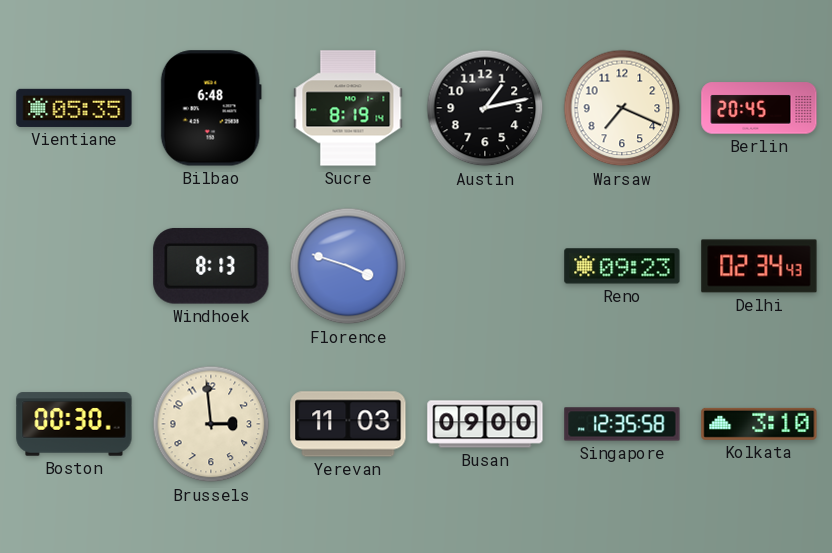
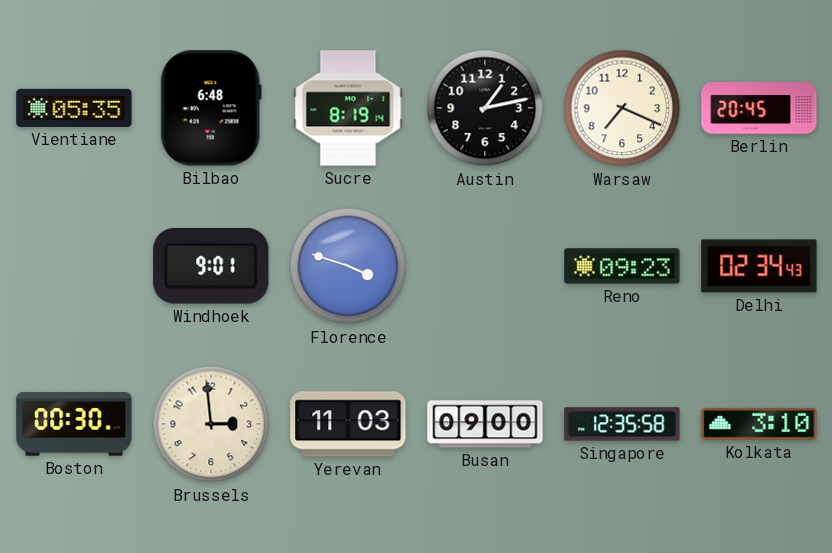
Windhoek: 8:13 -> 9:01
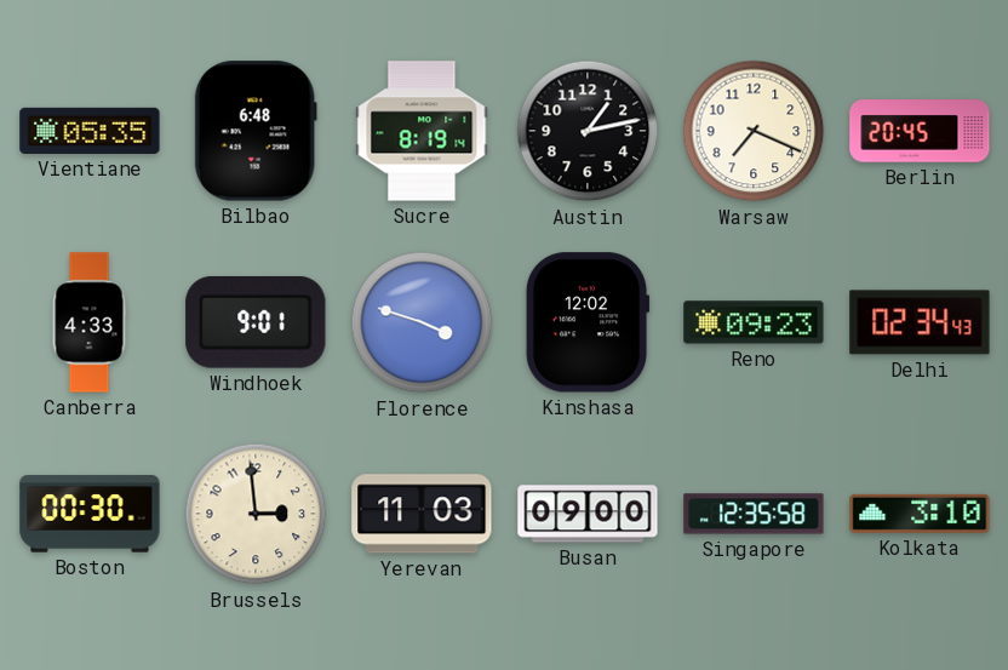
Canberra: none -> 4:33
Kinshasa: none -> 12:02
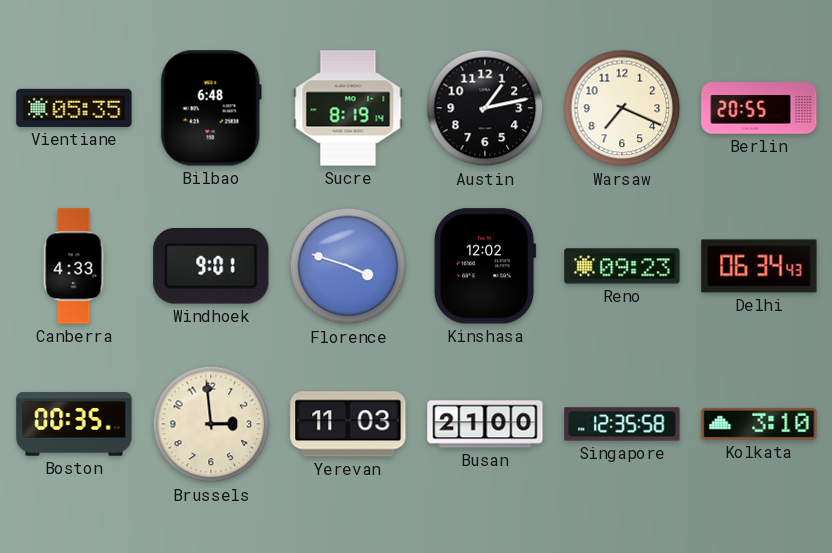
Berlin: 20:45 -> 20:55
Delhi: 02:34 -> 06:34
Boston: 00:30 -> 00:35
Busan: 09:00 -> 21:00
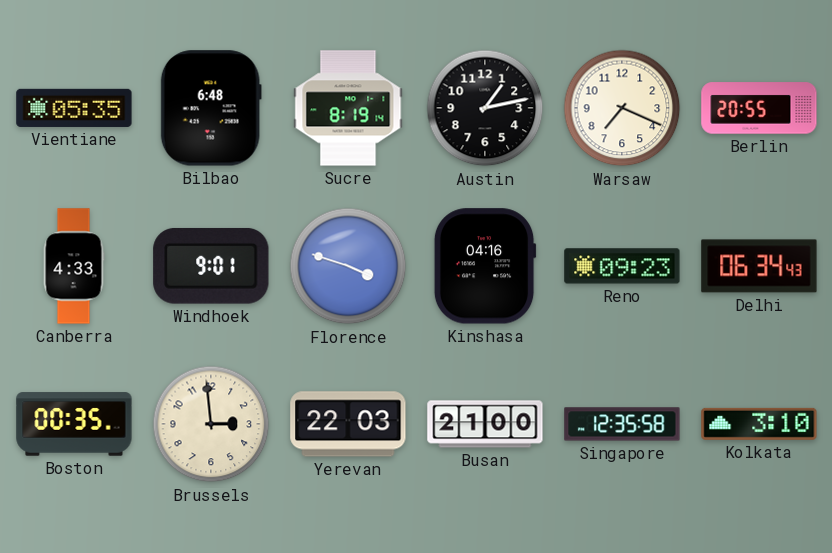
Kinshasa: 12:02 -> 04:16
Yerevan: 11:03 -> 22:03
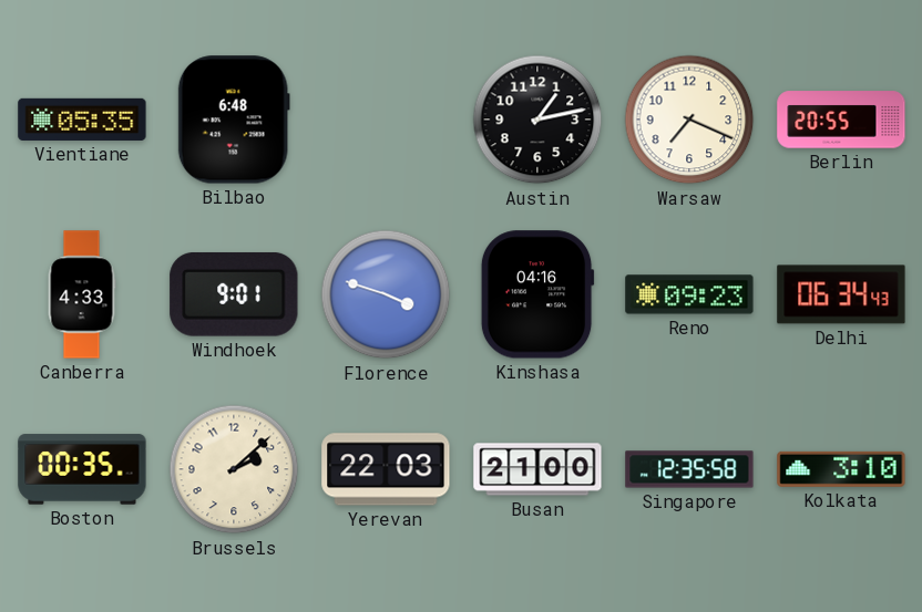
Sucre: 8:19 -> none
Brussels: 2:59 -> 2:08
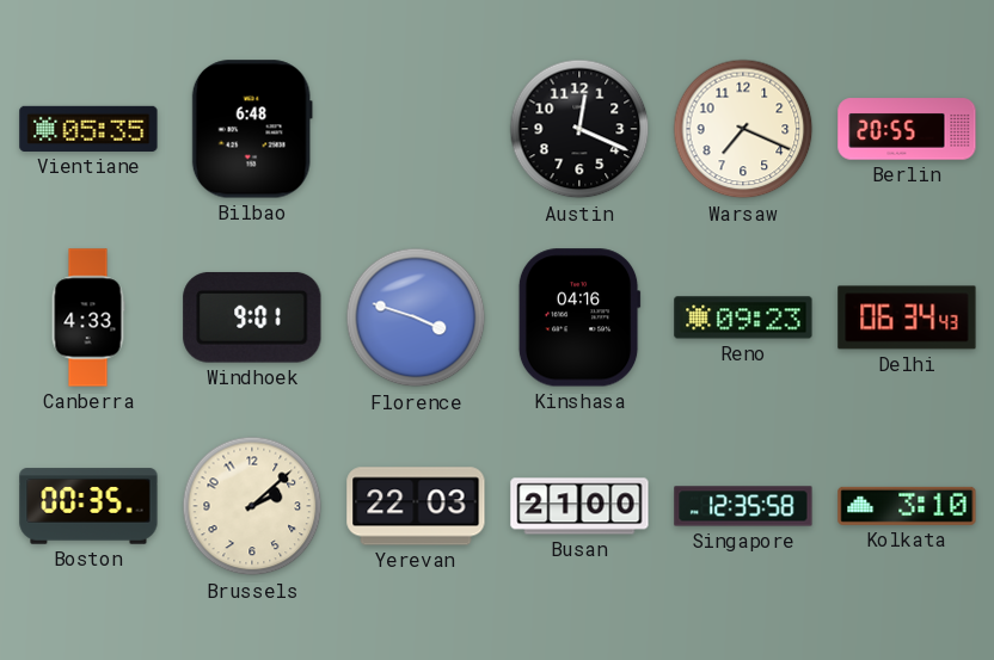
Austin: 1:13 -> 12:19
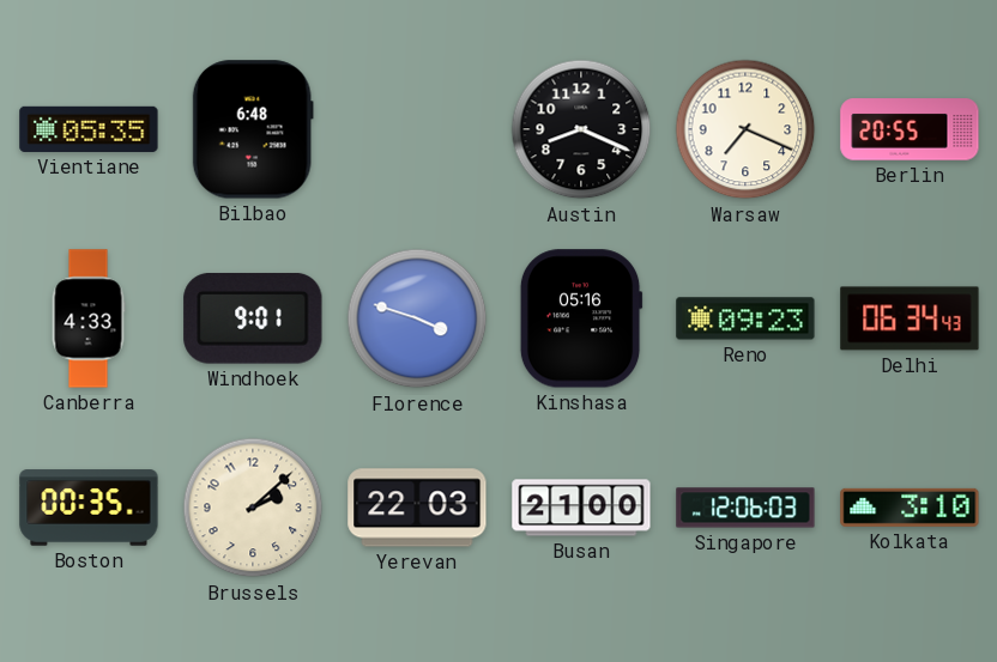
Austin: 12:19 -> 8:19
Kinshasa: 04:16 -> 05:16
Singapore: 12:35 -> 12:06
